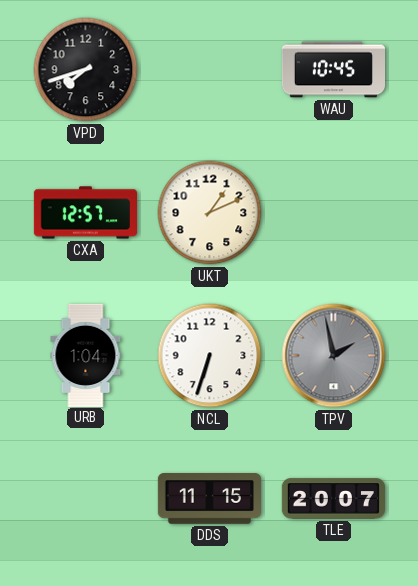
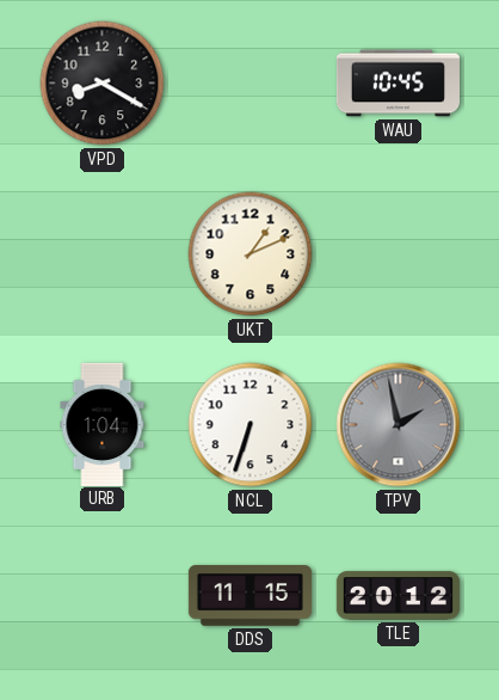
VPD: 7:42 -> 8:20
CXA: 12:57 -> none
TLE: 20:07 -> 20:12
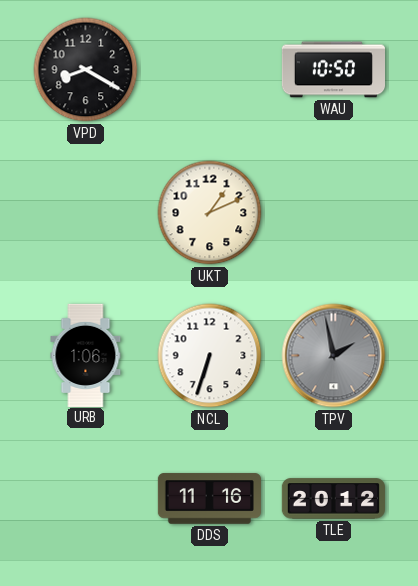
WAU: 10:45 -> 10:50
URB: 1:04 -> 1:06
DDS: 11:15 -> 11:16
